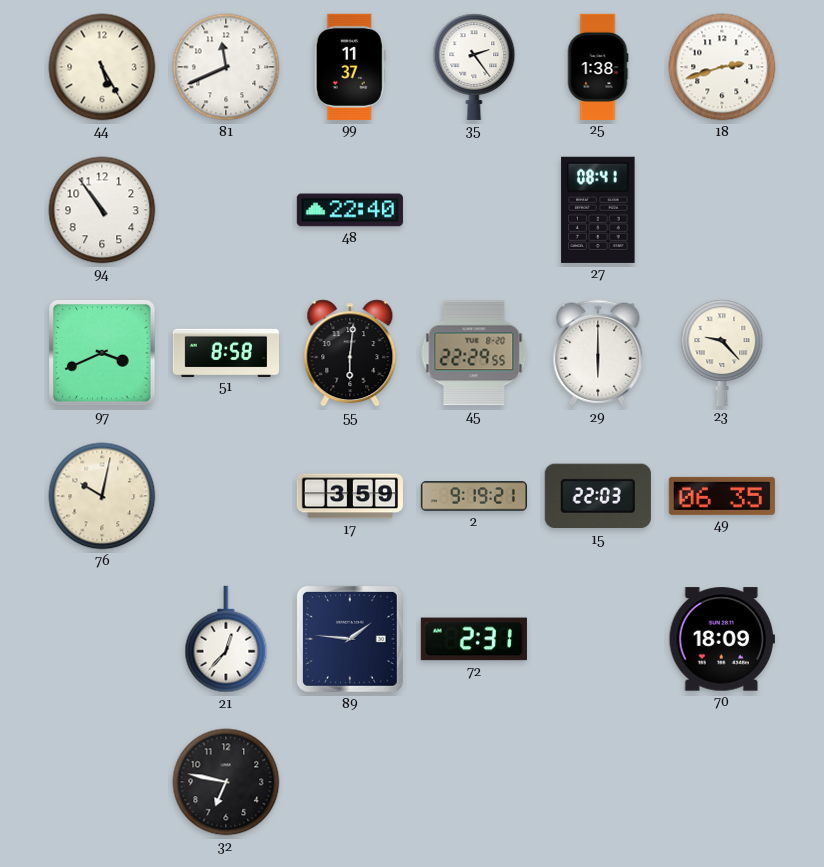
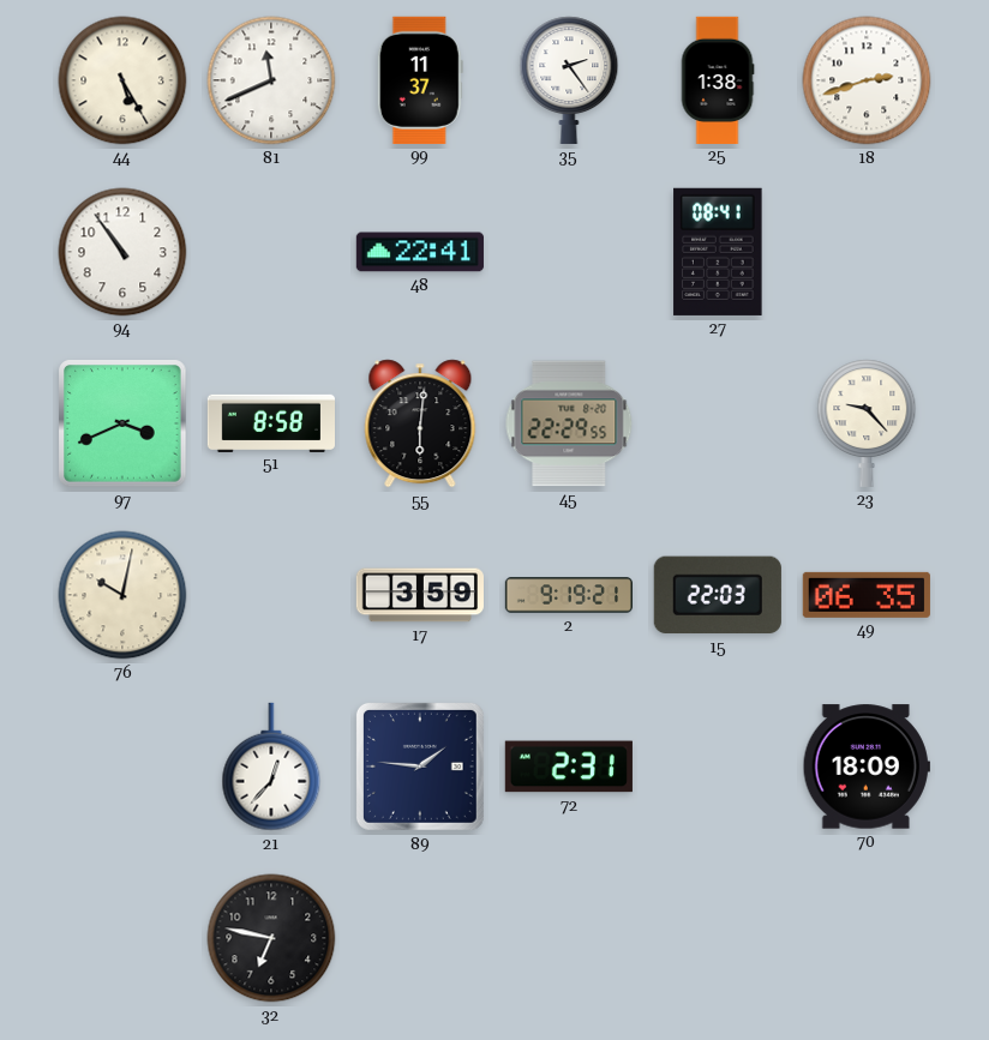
48: 22:40 -> 22:41
29: 6:00 -> none
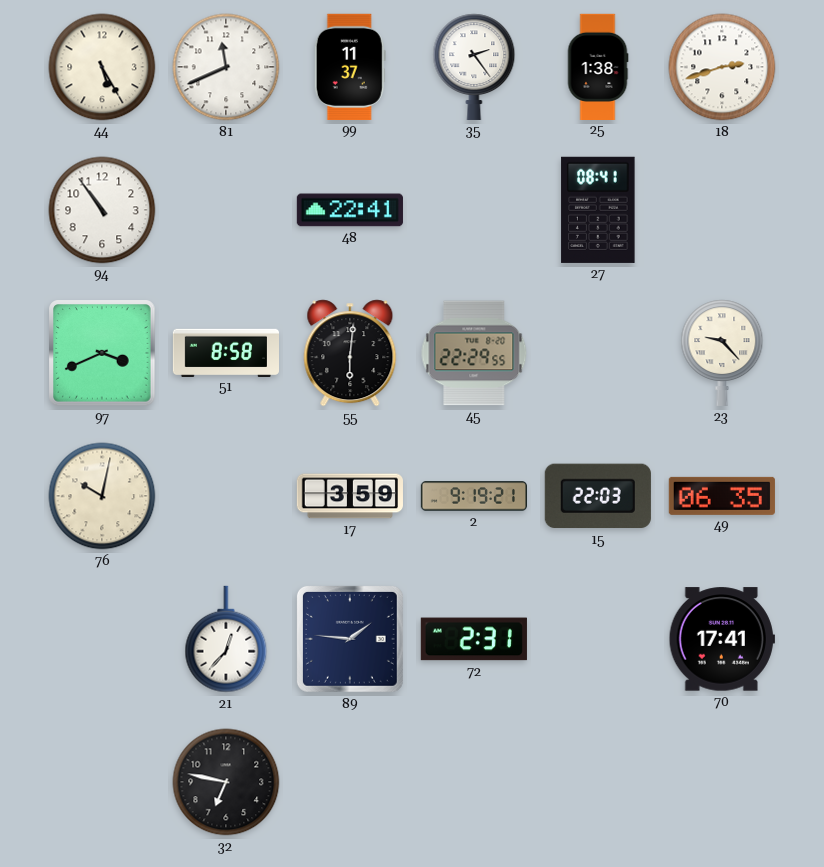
70: 18:09 -> 17:41
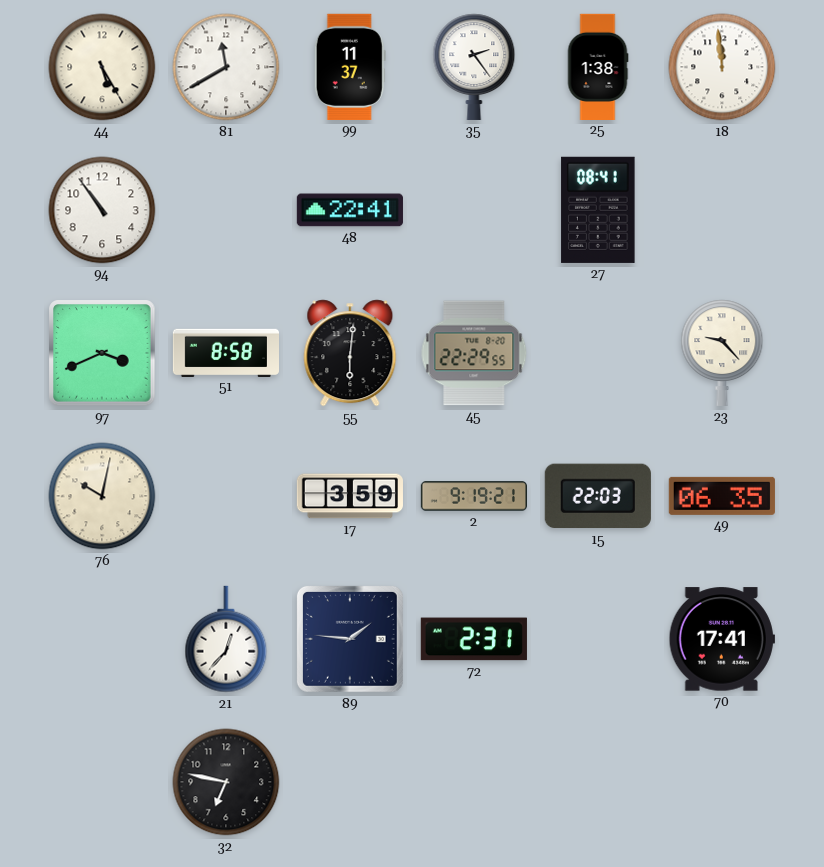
81: 11:41 -> 11:40
18: 2:42 -> 11:59
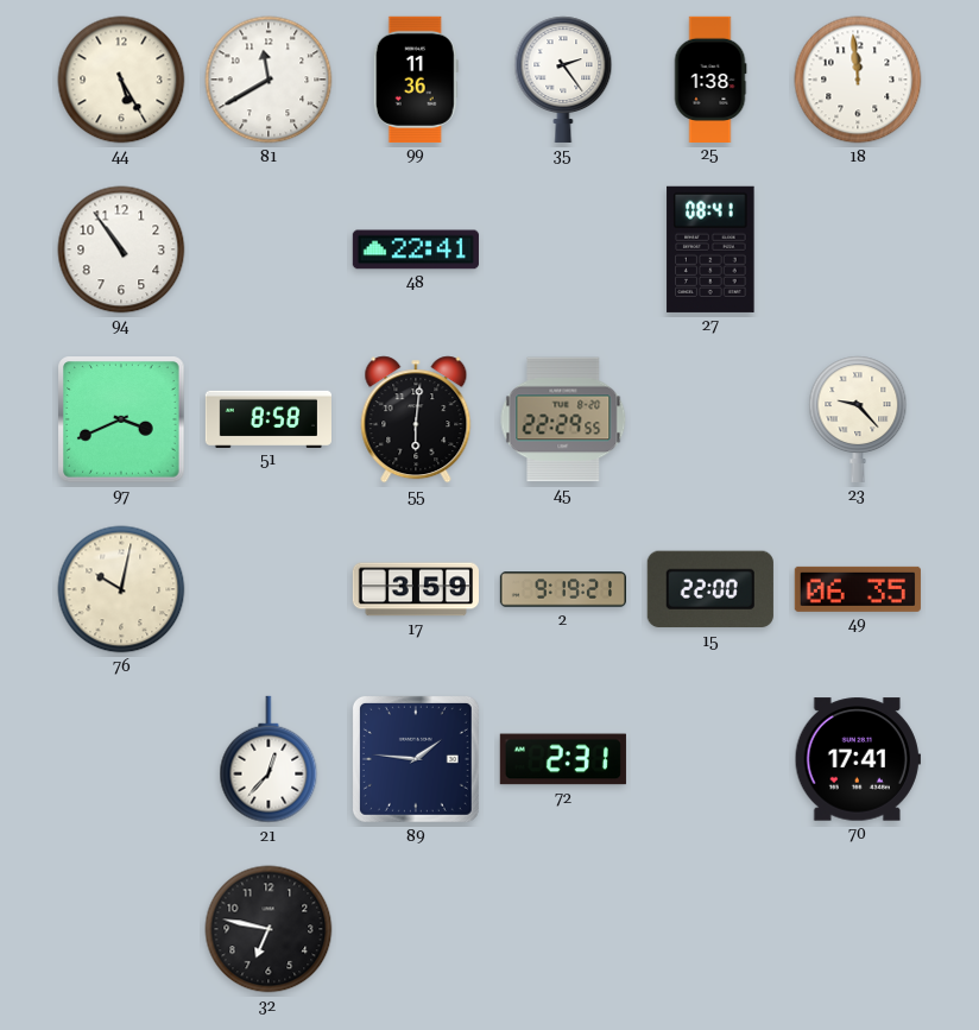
99: 11:37 -> 11:36
15: 22:03 -> 22:00
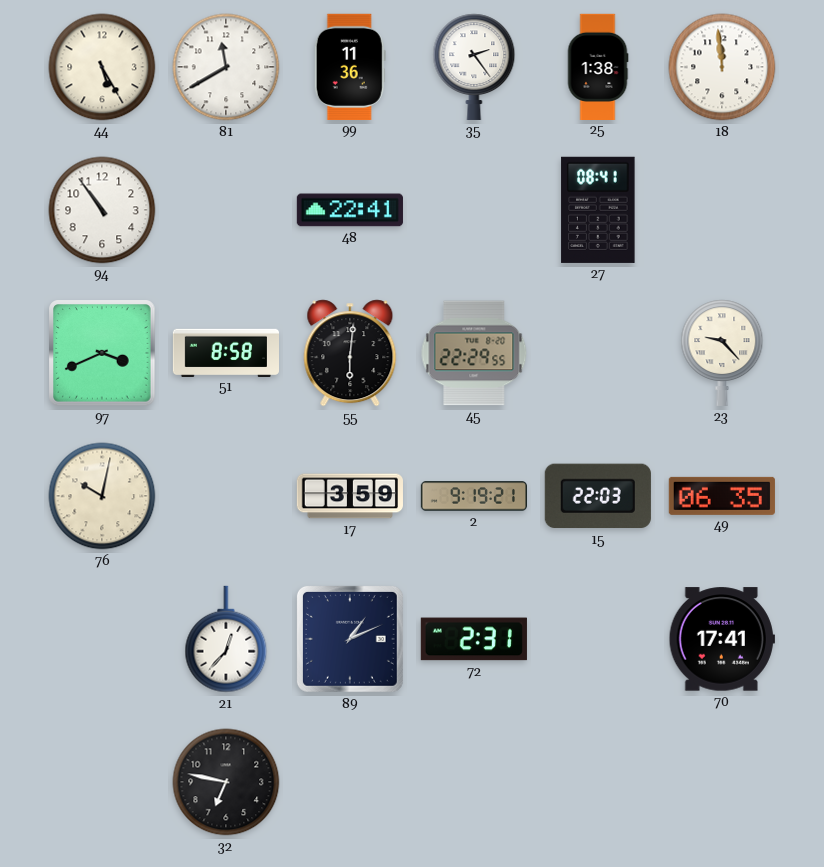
15: 22:00 -> 22:03
89: 1:46 -> 1:11
